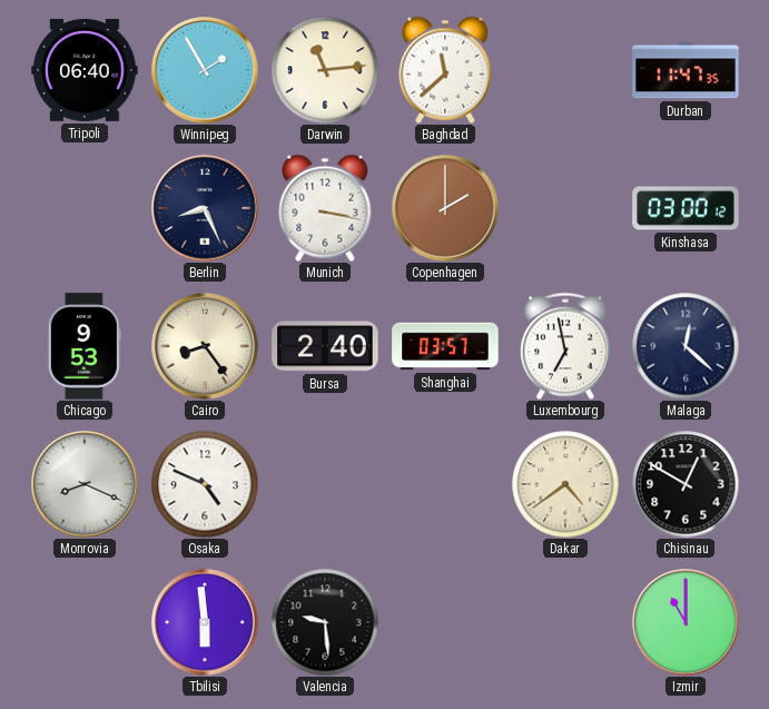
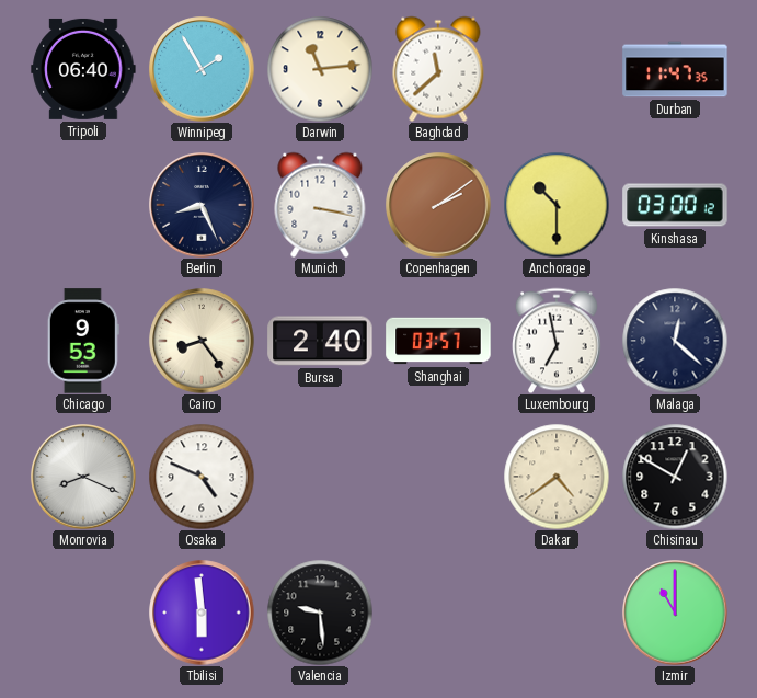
Copenhagen: 2:00 -> 2:09
Anchorage: none -> 10:30
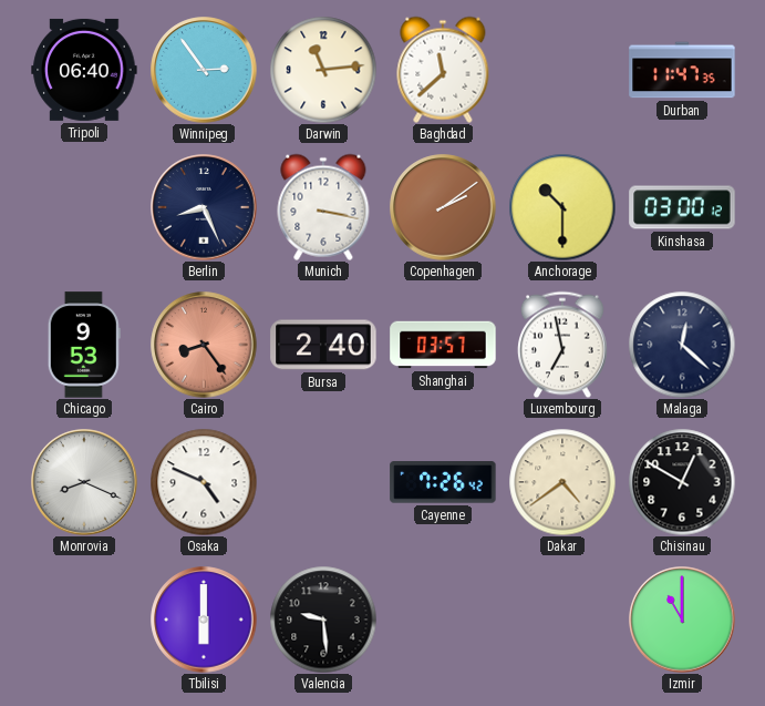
Winnipeg: 1:55 -> 2:54
Cairo dial: cream -> salmon
Cayenne: none -> 7:26
Tbilisi: 5:59 -> 6:00
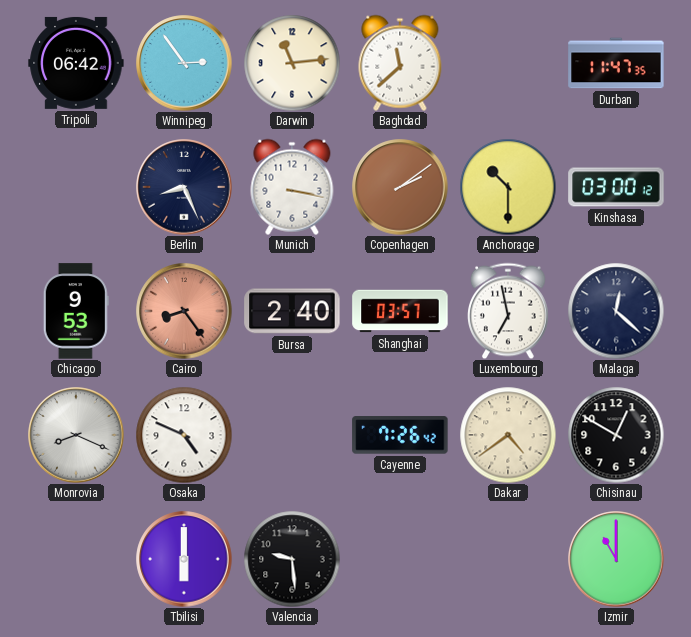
Tripoli: 06:40 -> 06:42
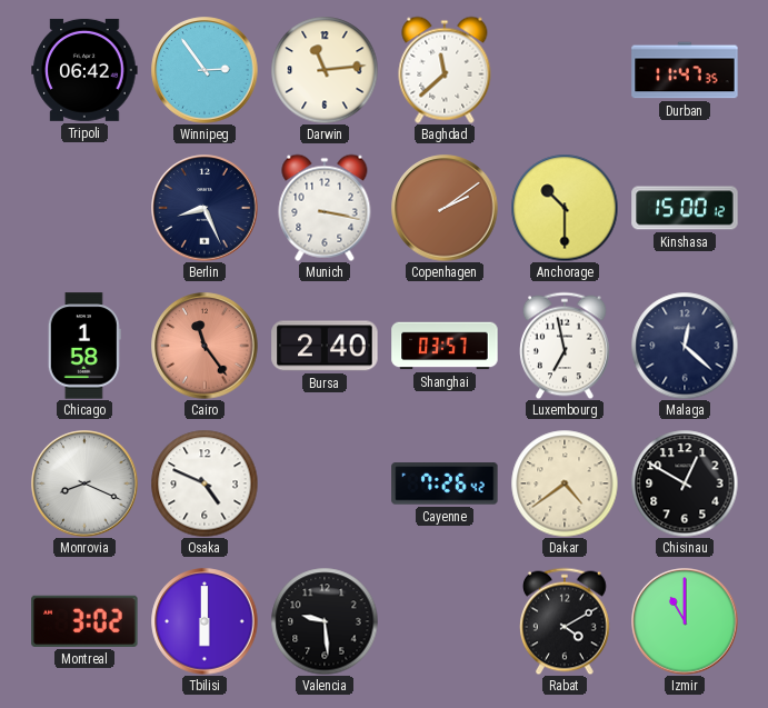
Kinshasa: 03:00 -> 15:00
Chicago: 9:53 -> 1:58
Cairo: 8:24 -> 11:24
Montreal: none -> 3:02
Rabat: none -> 4:10
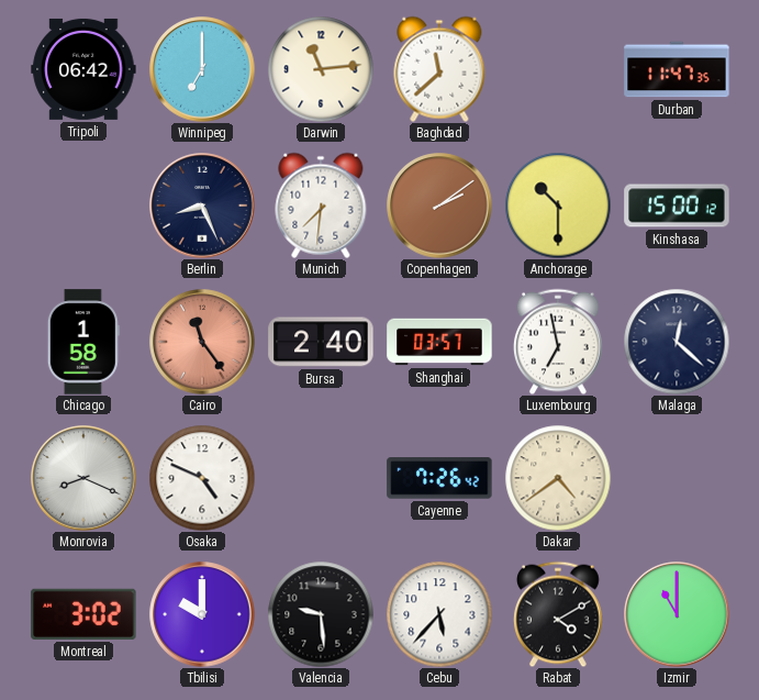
Winnipeg: 2:54 -> 7:00
Munich: 3:17 -> 7:31
Chisinau: 12:50 -> none
Tbilisi: 6:00 -> 10:00
Cebu: none -> 5:37
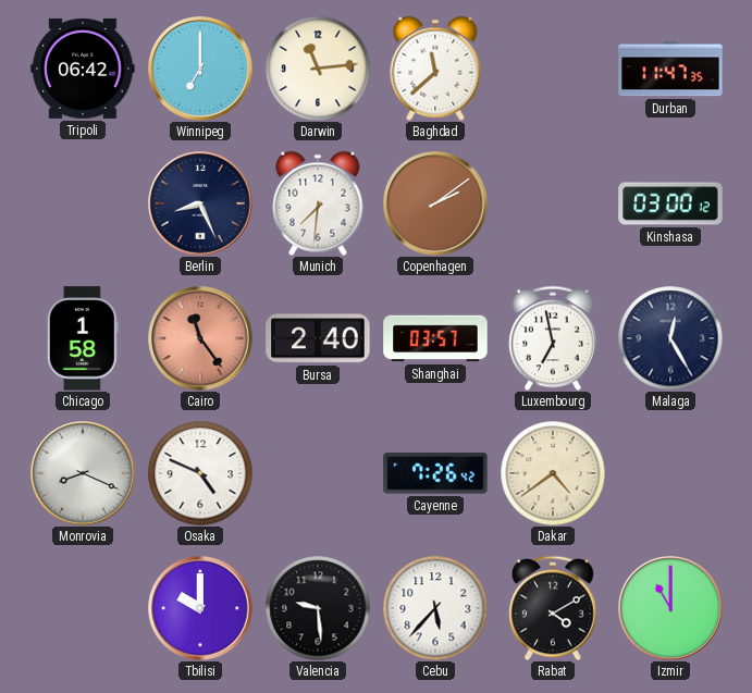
Anchorage: 10:30 -> none
Kinshasa: 15:00 -> 03:00
Malaga: 12:22 -> 12:25
Montreal: 3:02 -> none
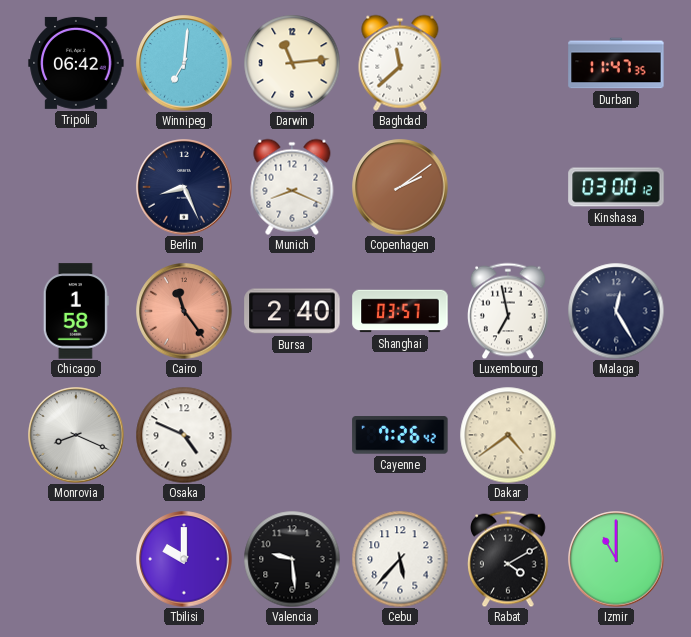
Winnipeg: 7:00 -> 7:01
Munich: 7:31 -> 8:19
